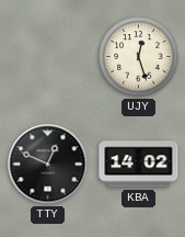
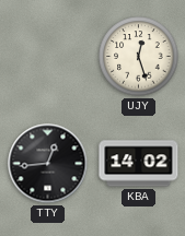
TTY: 12:49 -> 12:44
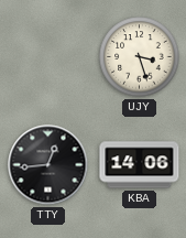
UJY: 12:27 -> 3:27
KBA: 14:02 -> 14:06
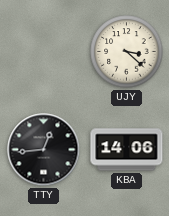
UJY: 3:27 -> 3:22
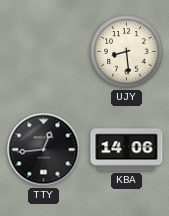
UJY: 3:22 -> 8:29
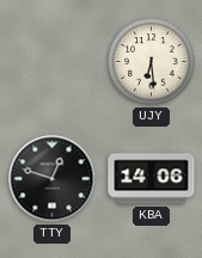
UJY: 8:29 -> 6:29
TTY: 12:44 -> 12:48
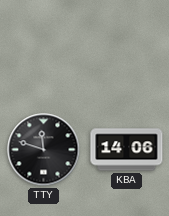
UJY: 6:29 -> none
TTY: 12:48 -> 11:48
